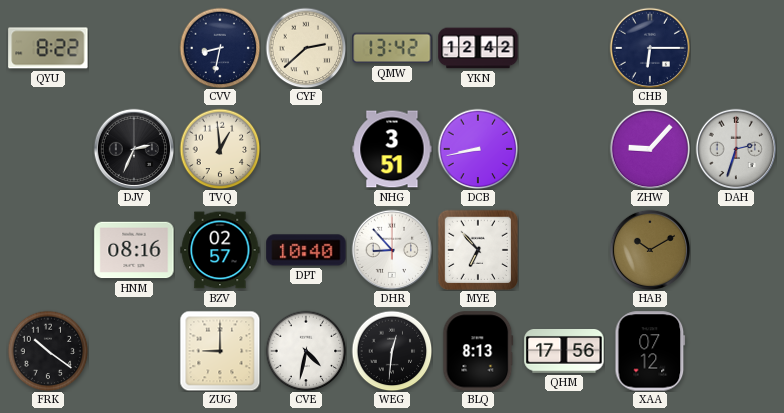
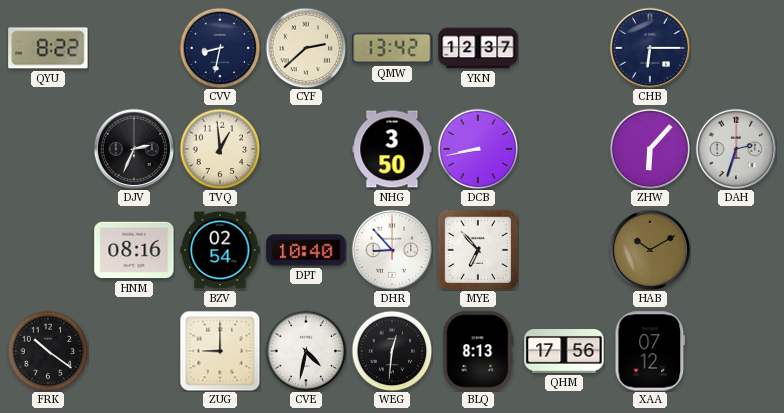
YKN: 12:42 -> 12:37
NHG: 3:51 -> 3:50
ZHW: 9:07 -> 6:07
BZV: 02:57 -> 02:54
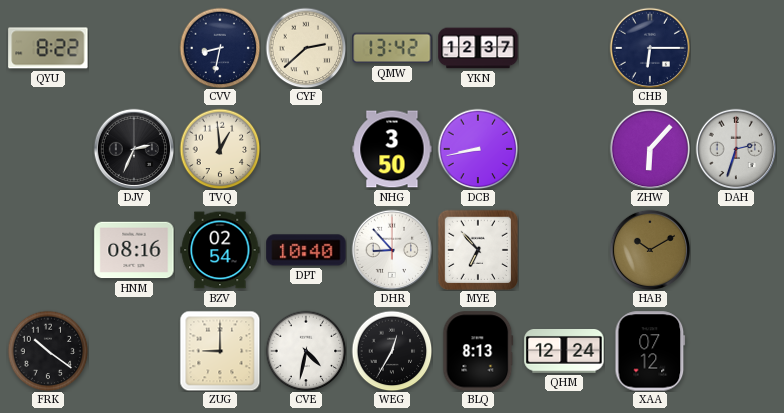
WEG: 12:31 -> 12:35
QHM: 17:56 -> 12:24
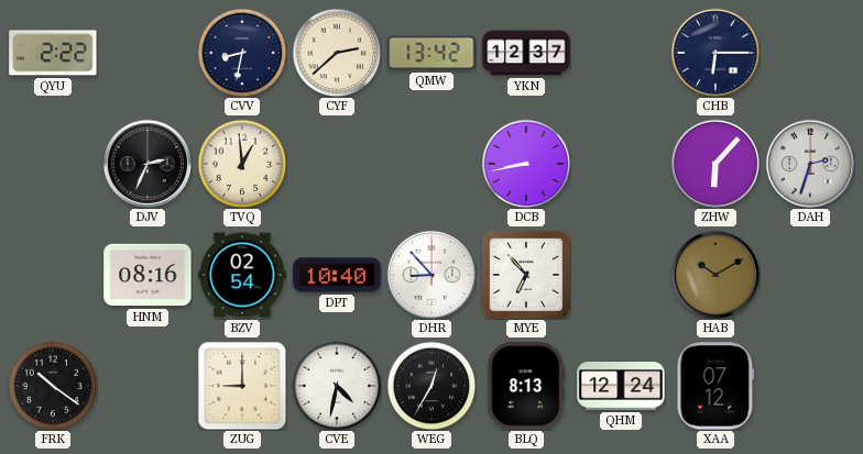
QYU: 8:22 -> 2:22
NHG: 3:50 -> none
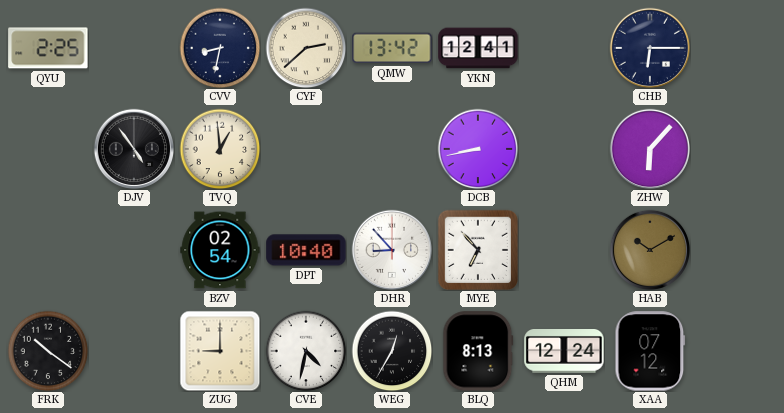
QYU: 2:22 -> 2:25
YKN: 12:37 -> 12:41
DJV: 2:34 -> 4:54
DAH: 2:33 -> none
HNM: 08:16 -> none
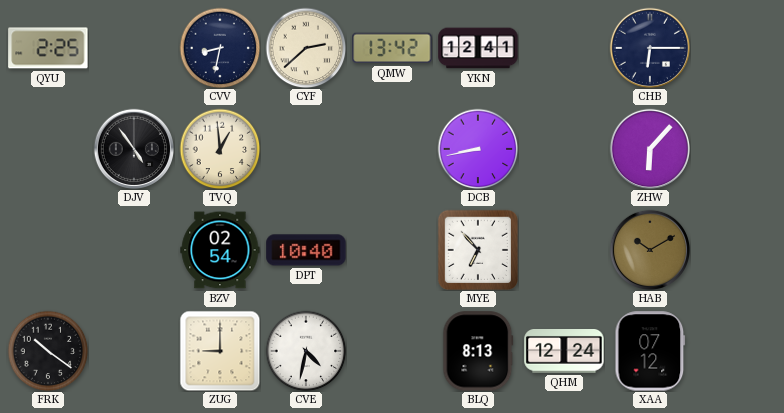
DHR: 8:53 -> none
WEG: 12:35 -> none
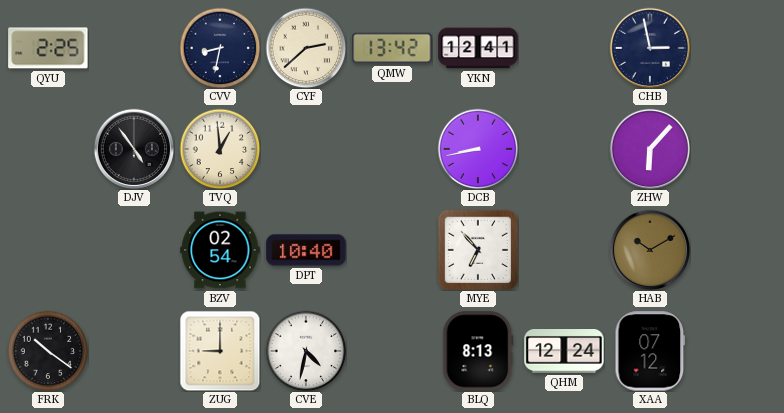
CHB: 6:15 -> 2:58
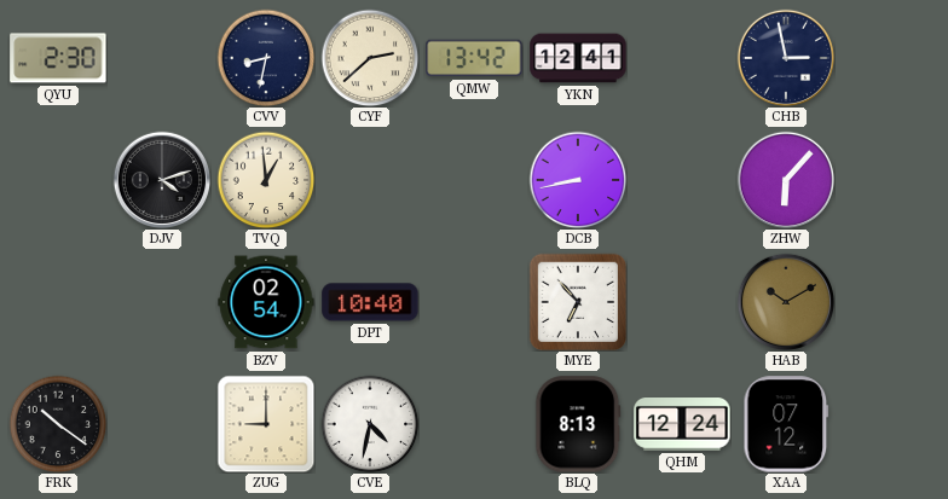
QYU: 2:25 -> 2:30
DJV: 4:54 -> 4:12
